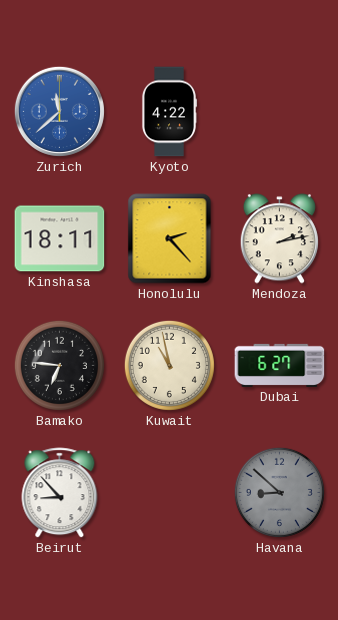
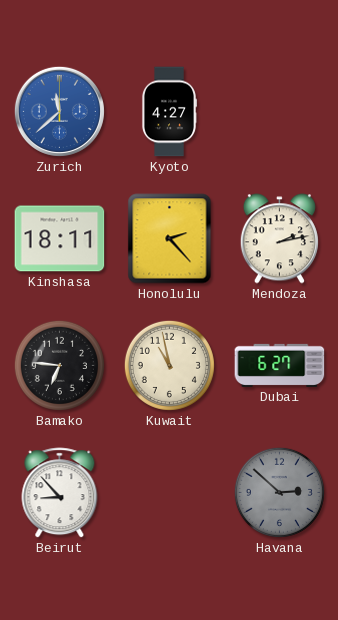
Kyoto: 4:22 -> 4:27
Havana: 8:52 -> 2:52
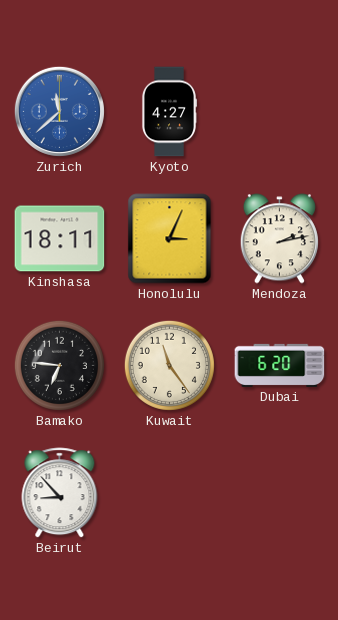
Honolulu: 2:23 -> 3:04
Kuwait: 10:58 -> 11:24
Dubai: 6:27 -> 6:20
Havana: 2:52 -> none
